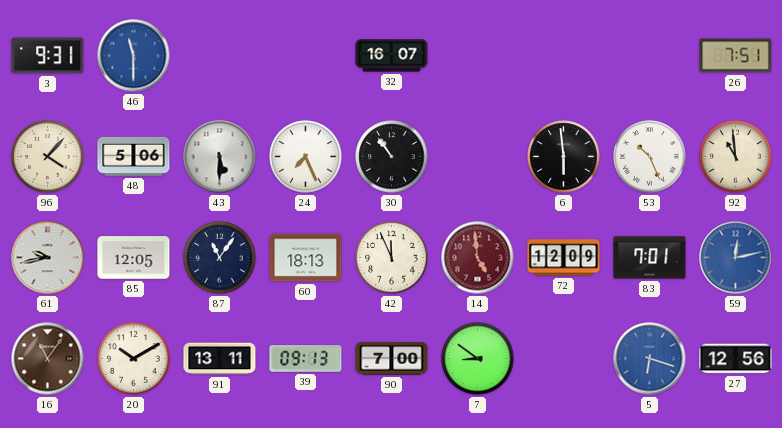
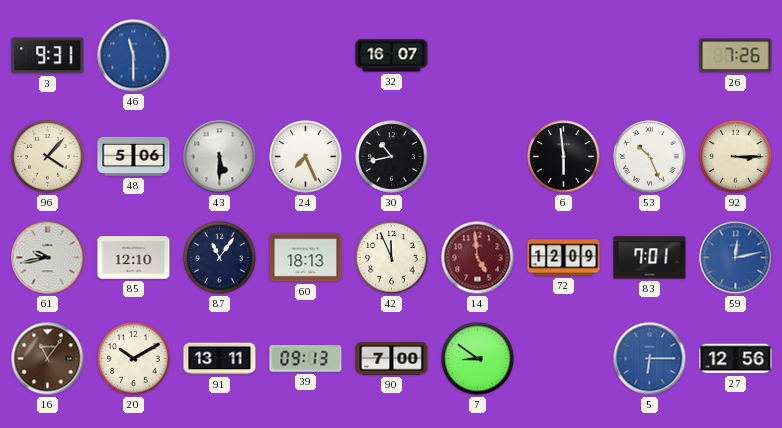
26: 7:51 -> 7:26
30: 10:54 -> 10:43
92: 10:59 -> 3:15
85: 12:05 -> 12:10
5: 6:18 -> 6:15
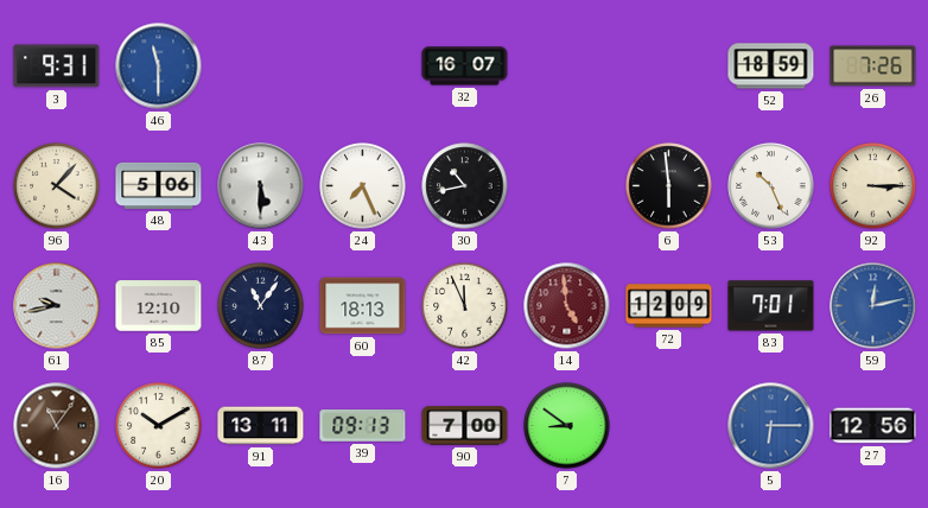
52: none -> 18:59
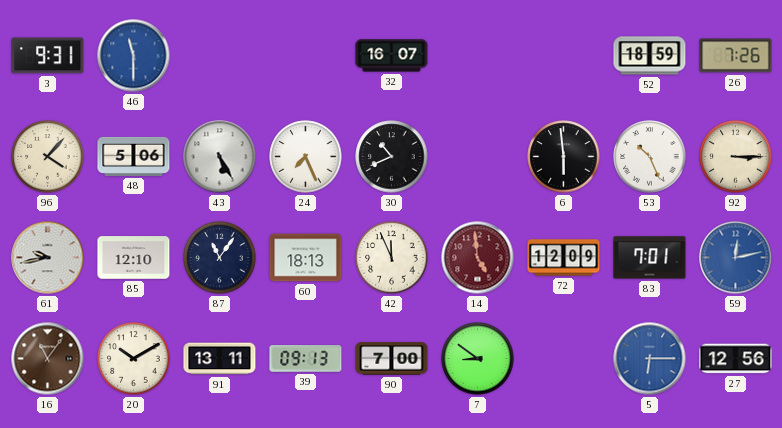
43: 5:30 -> 5:25
30: 10:43 -> 10:41
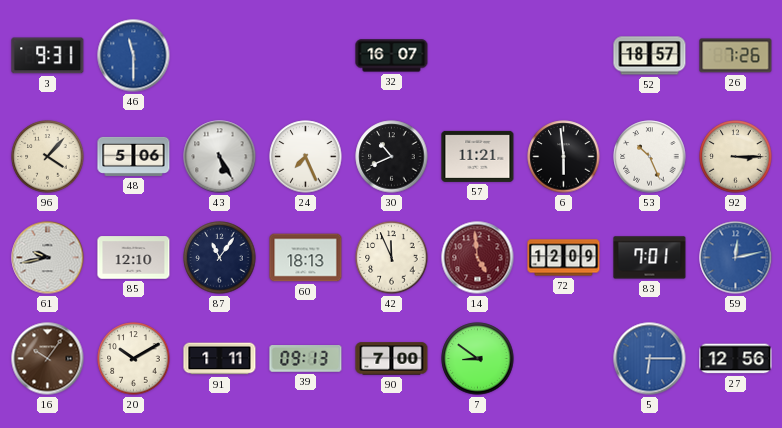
52: 18:59 -> 18:57
57: none -> 11:21
16: 11:06 -> 10:06
91: 13:11 -> 1:11
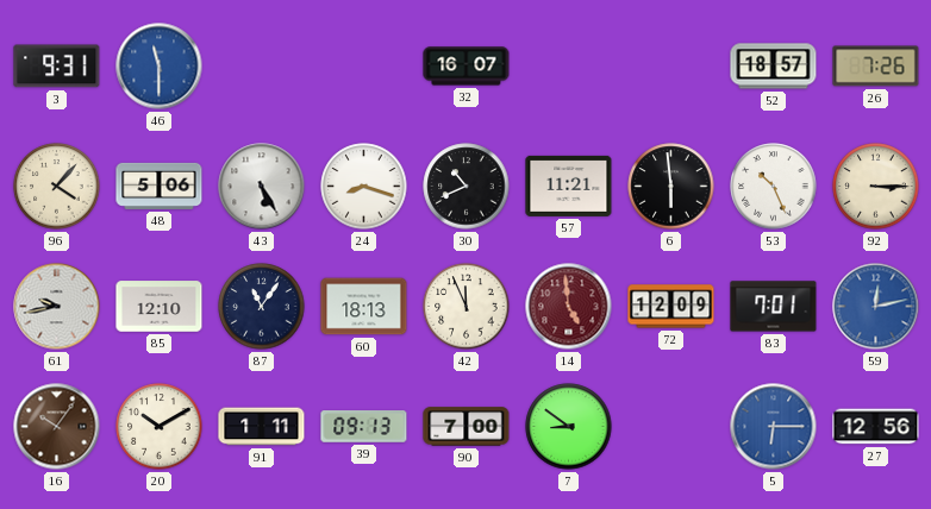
24: 7:26 -> 8:18
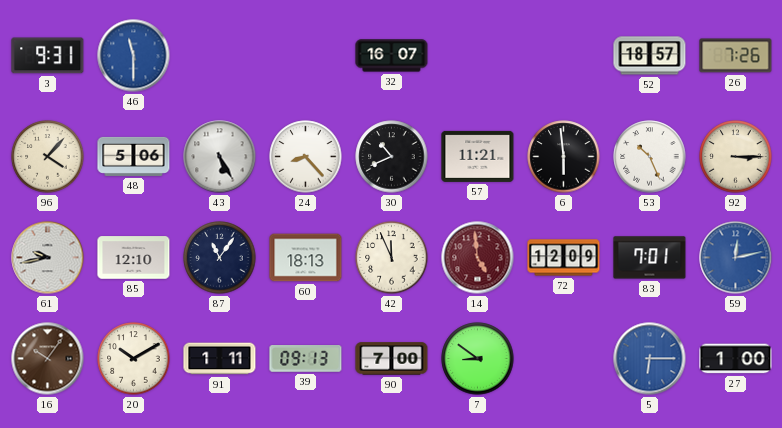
24: 8:18 -> 8:23
27: 12:56 -> 1:00
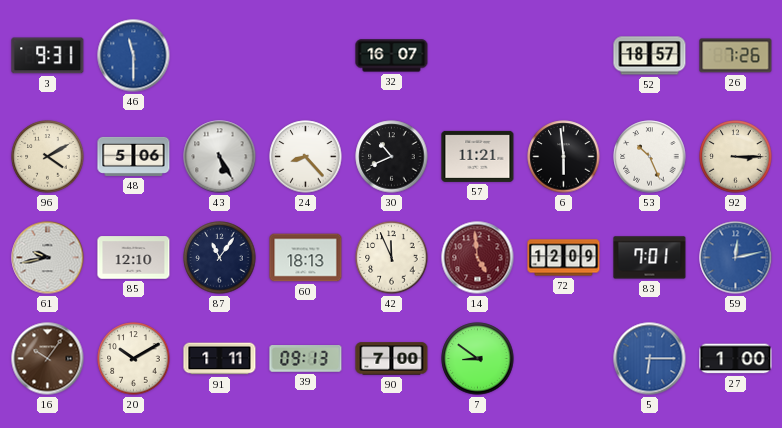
96: 4:07 -> 4:10
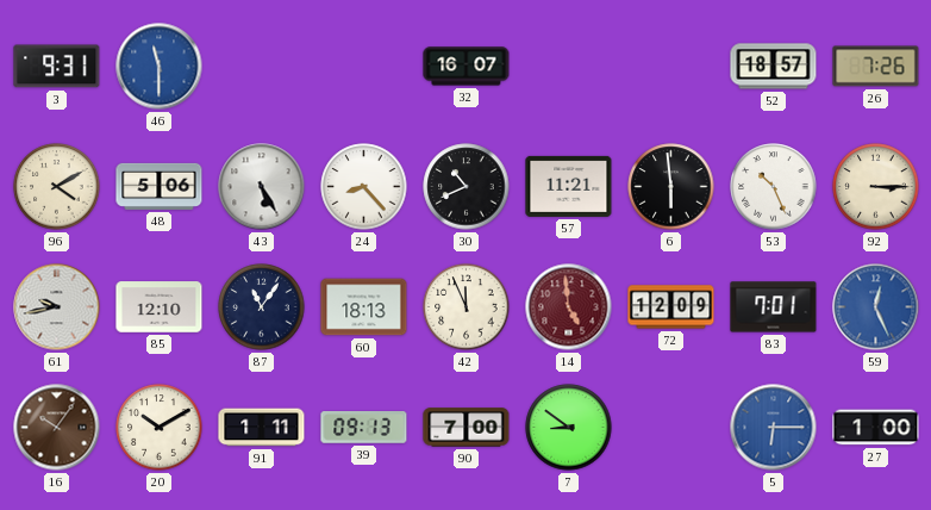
59: 12:13 -> 12:26
